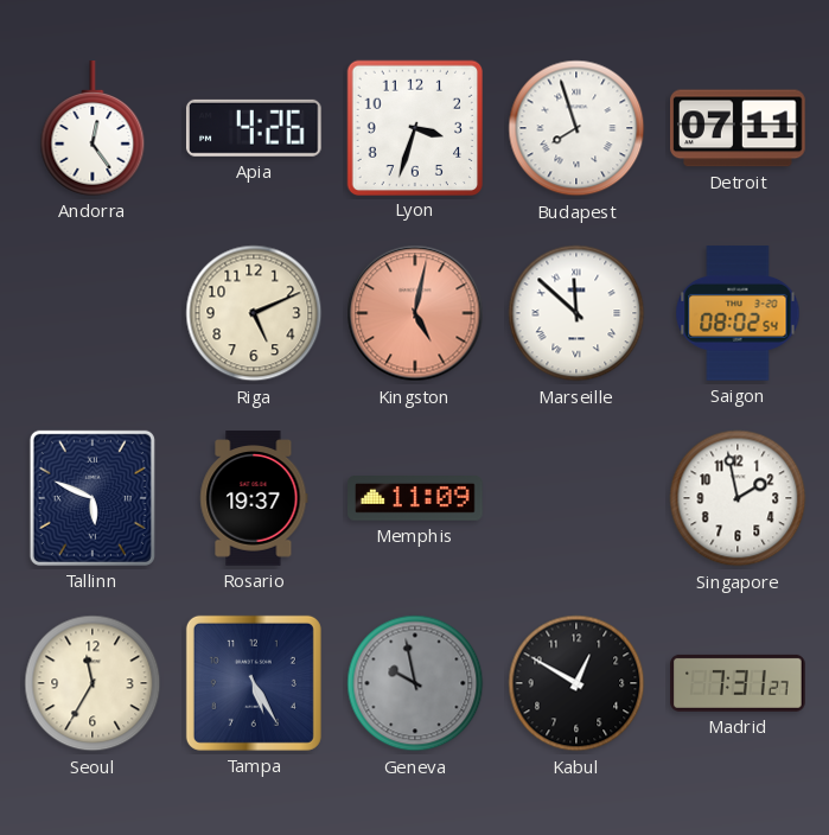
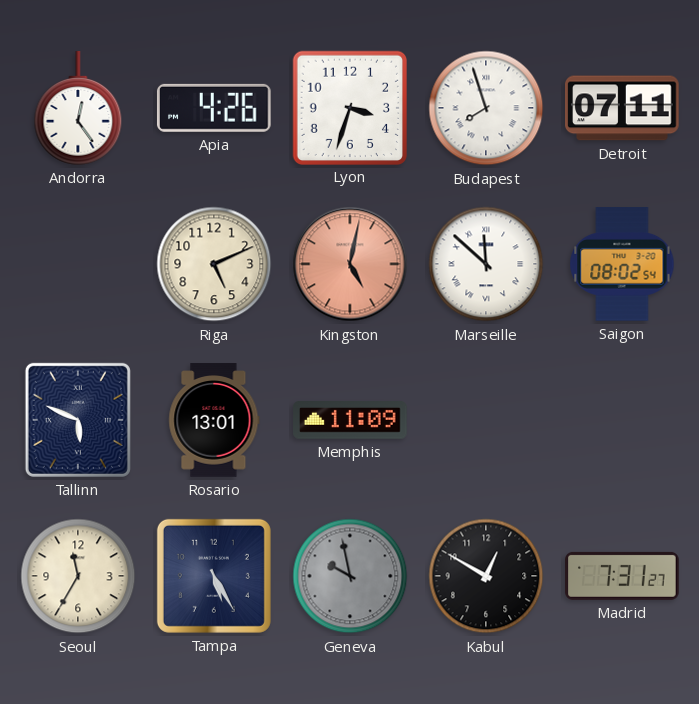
Rosario: 19:37 -> 13:01
Singapore: 1:58 -> none
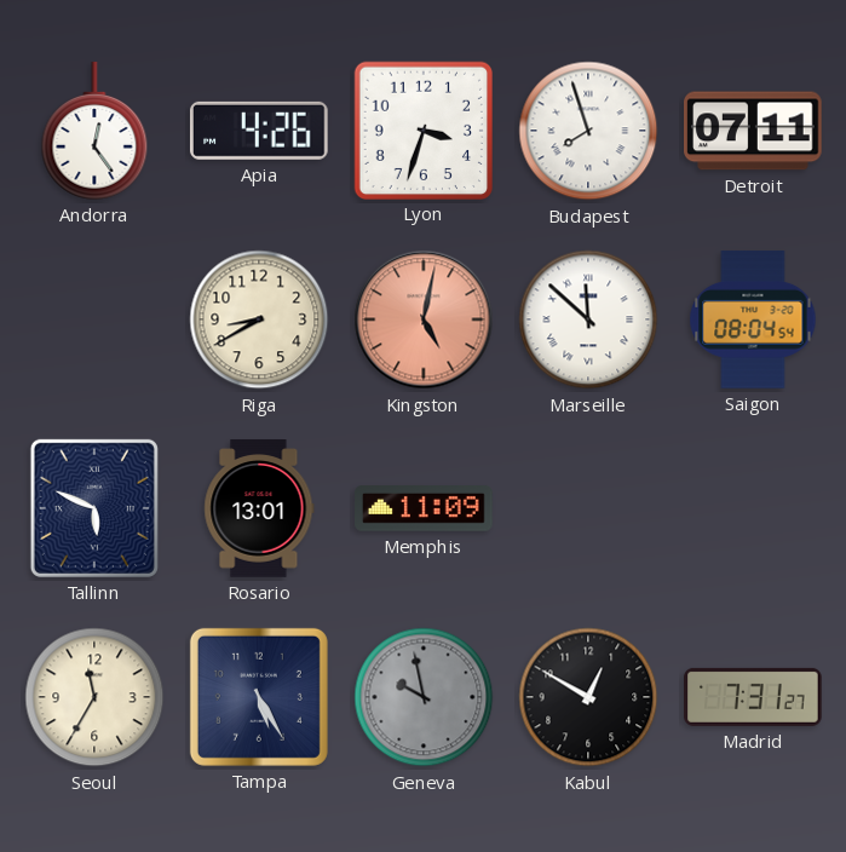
Riga: 5:11 -> 8:40
Saigon: 08:02 -> 08:04
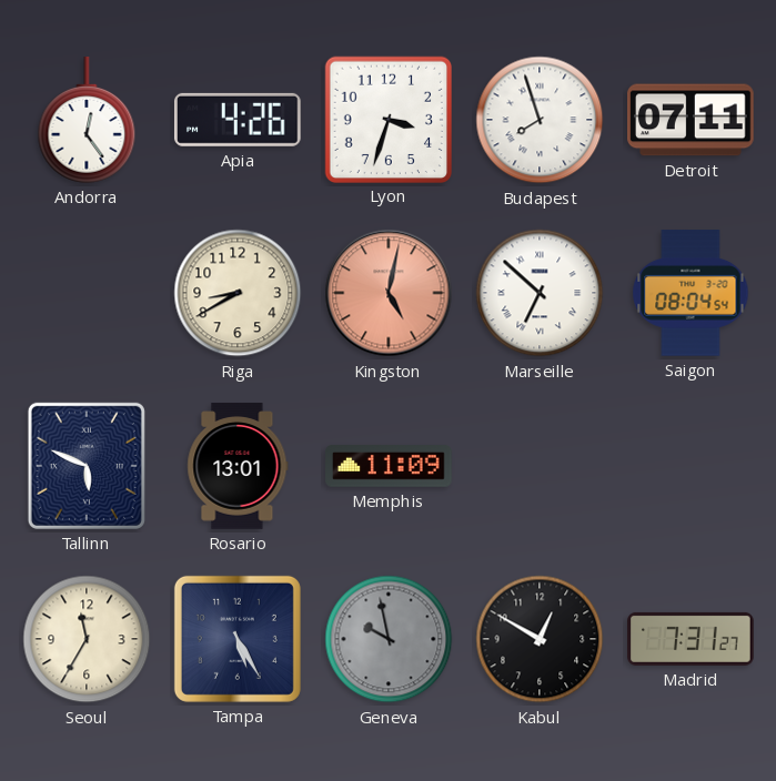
Marseille: 11:52 -> 6:52
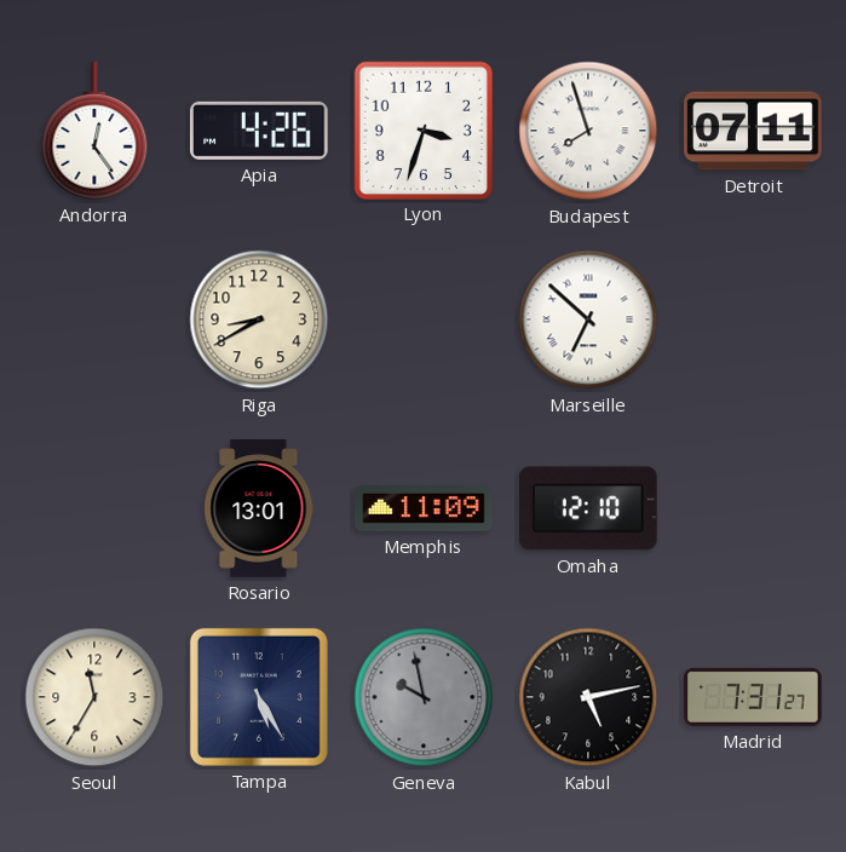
Kingston: 5:02 -> none
Saigon: 08:04 -> none
Tallinn: 5:49 -> none
Omaha: none -> 12:10
Kabul: 12:50 -> 5:13
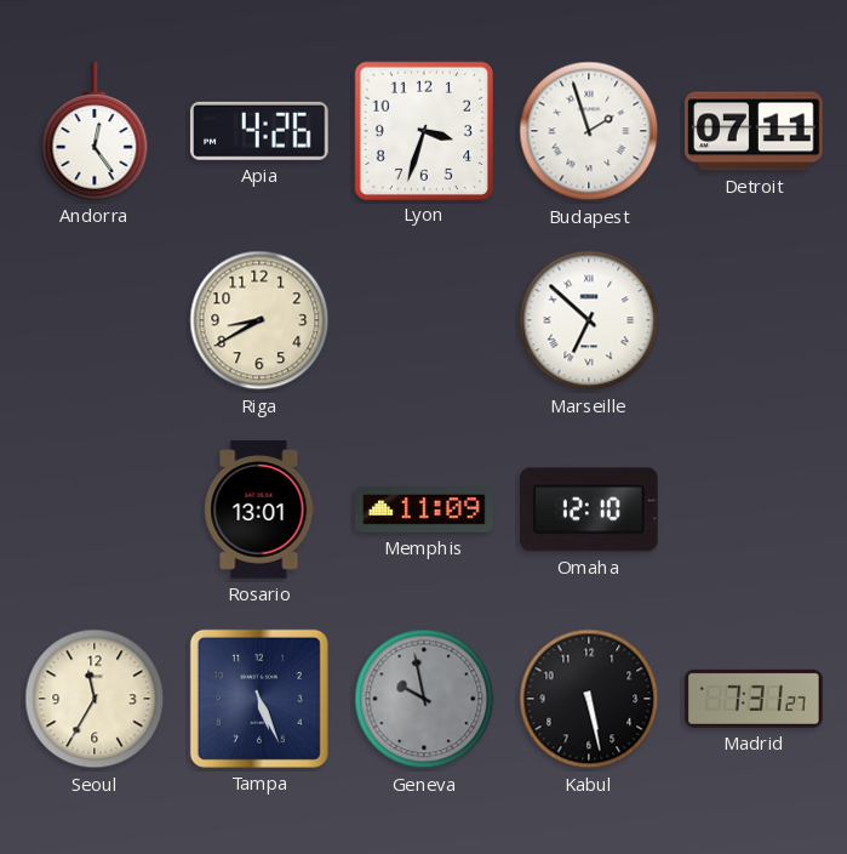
Budapest: 7:57 -> 1:57
Tampa: 5:25 -> 5:26
Kabul: 5:13 -> 5:28
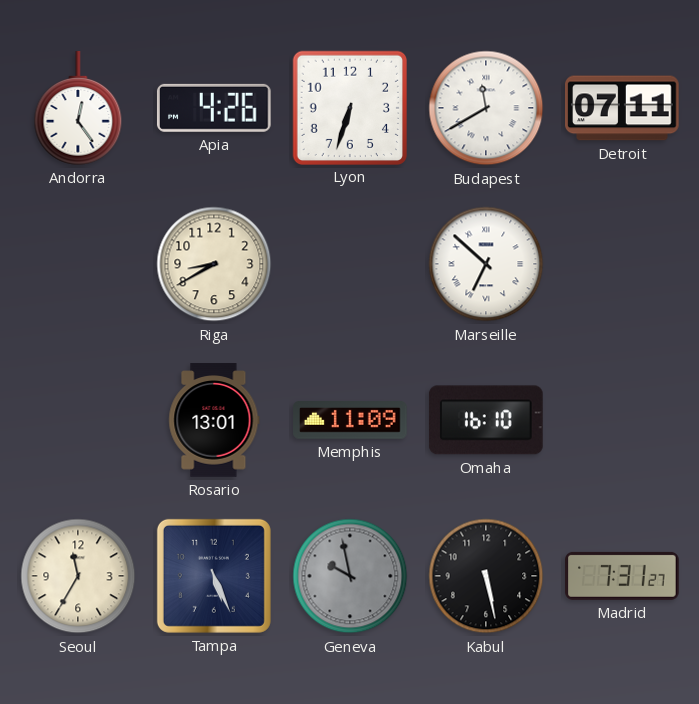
Lyon: 3:33 -> 6:33
Budapest: 1:57 -> 11:40
Omaha: 12:10 -> 16:10
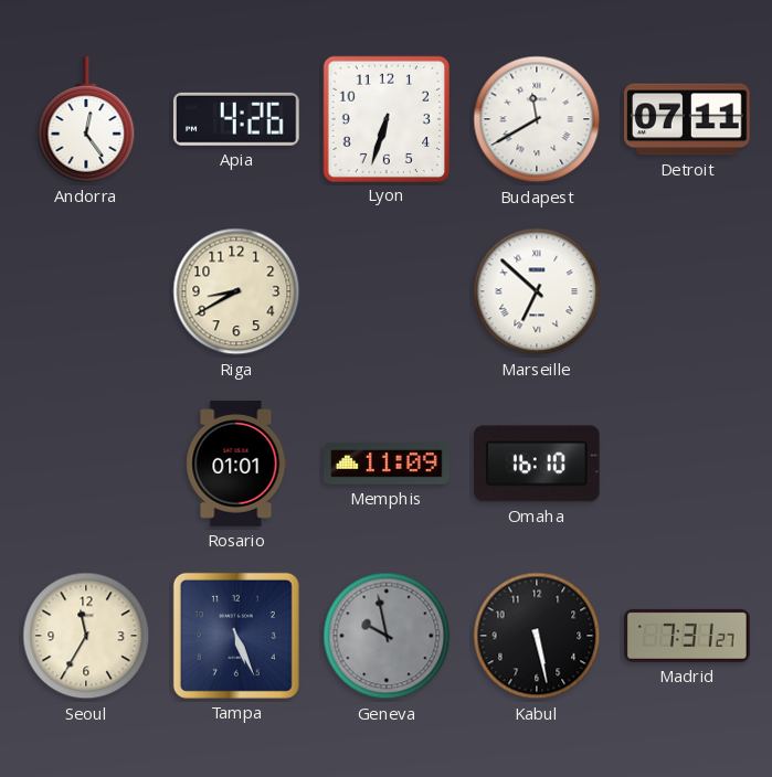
Rosario: 13:01 -> 01:01
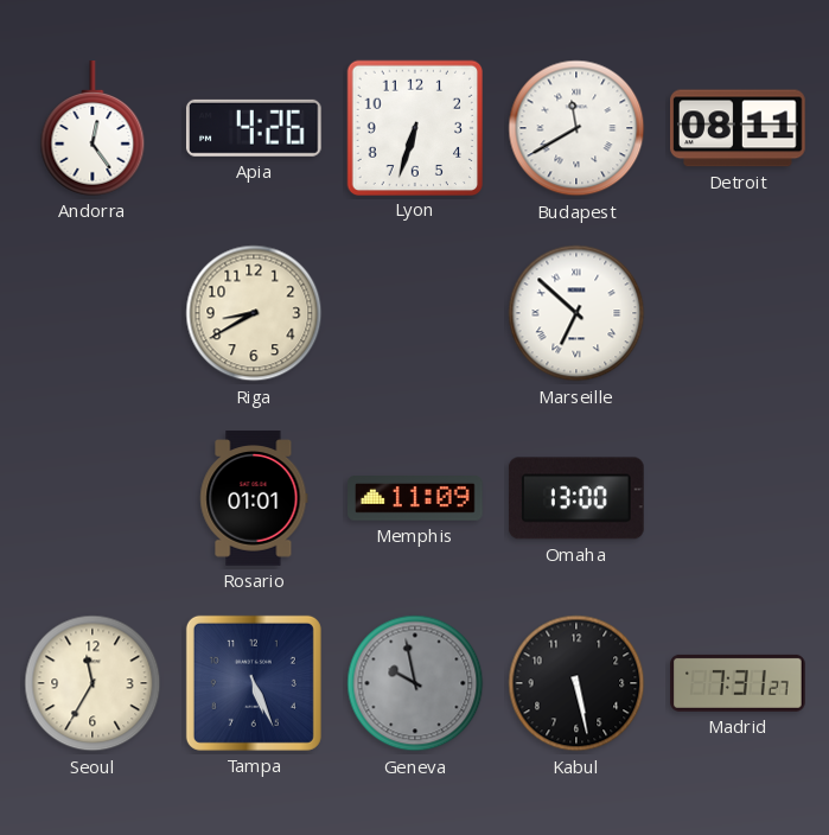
Detroit: 07:11 -> 08:11
Omaha: 16:10 -> 13:00
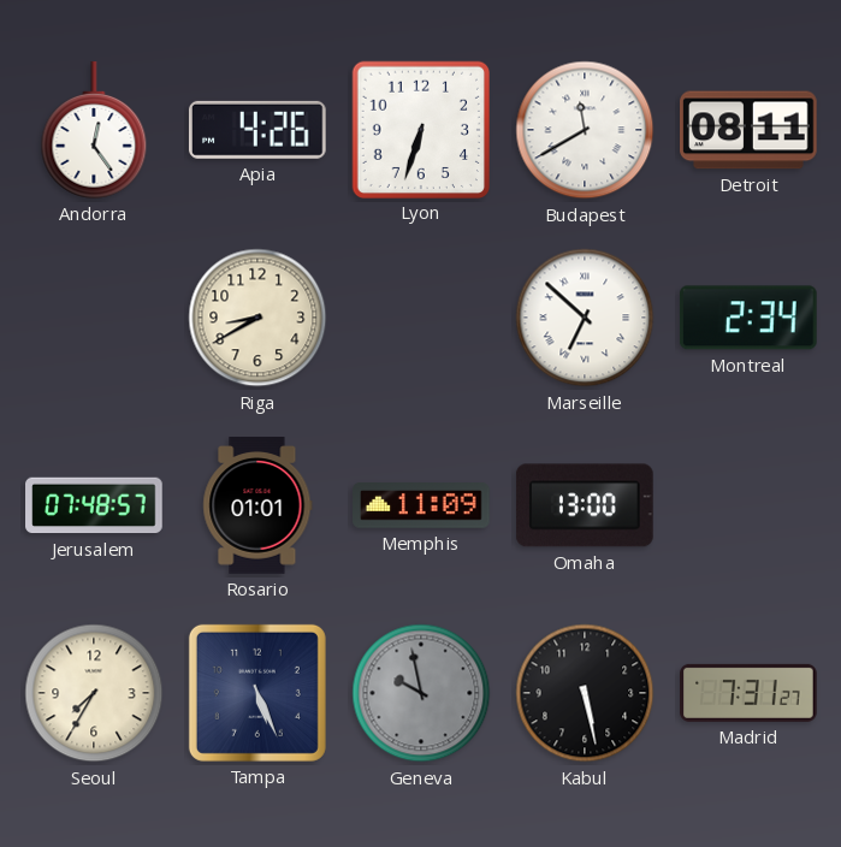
Montreal: none -> 2:34
Jerusalem: none -> 07:48
Seoul: 11:35 -> 7:35
